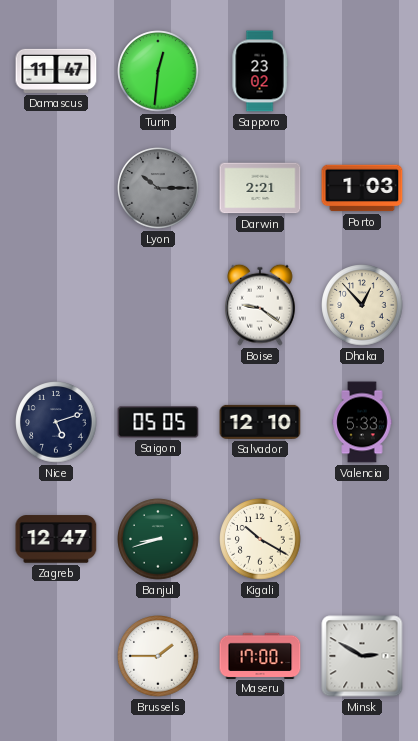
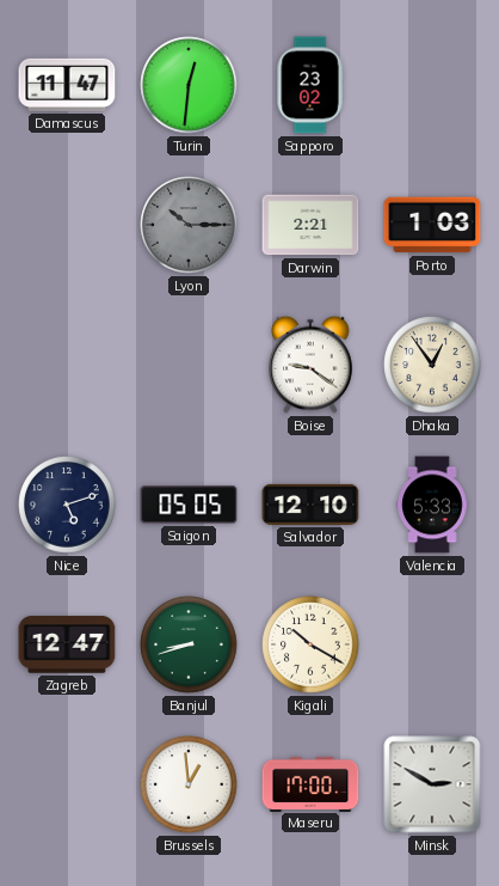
Dhaka: 12:53 -> 12:54
Brussels: 1:45 -> 12:59
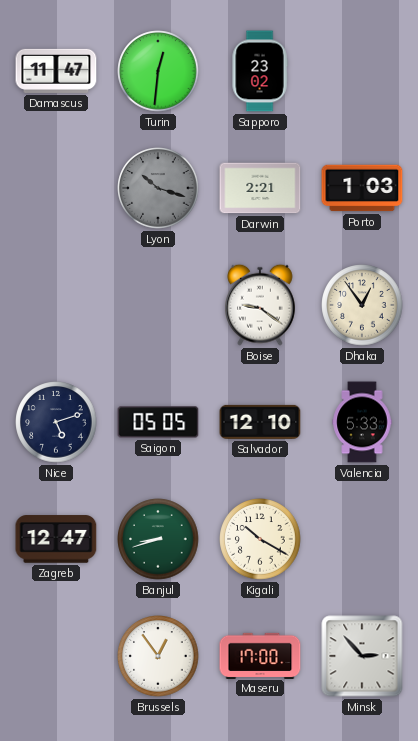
Lyon: 10:15 -> 10:18
Brussels: 12:59 -> 12:54
Minsk: 2:50 -> 2:53
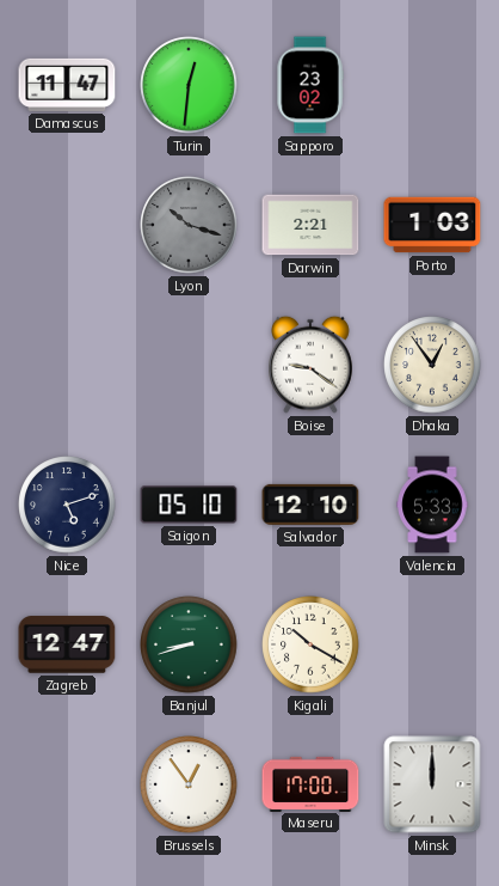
Saigon: 05:05 -> 05:10
Minsk: 2:53 -> 12:00
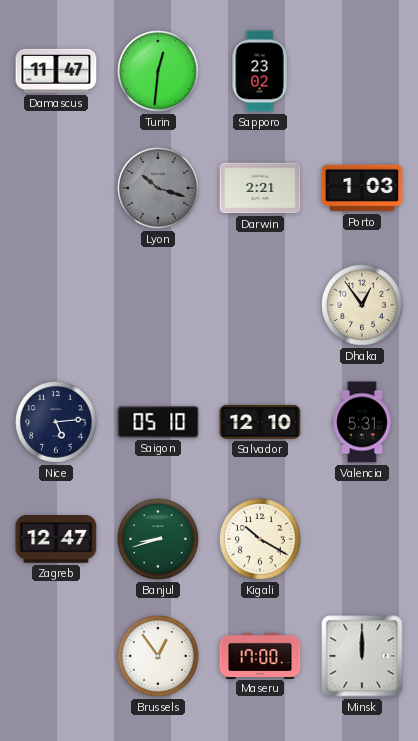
Boise: 9:21 -> none
Nice: 5:12 -> 5:14
Valencia: 5:33 -> 5:31
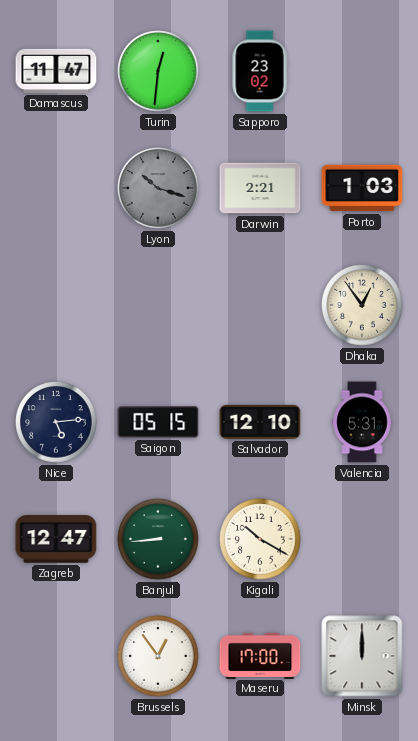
Saigon: 05:10 -> 05:15
Banjul: 8:42 -> 8:44
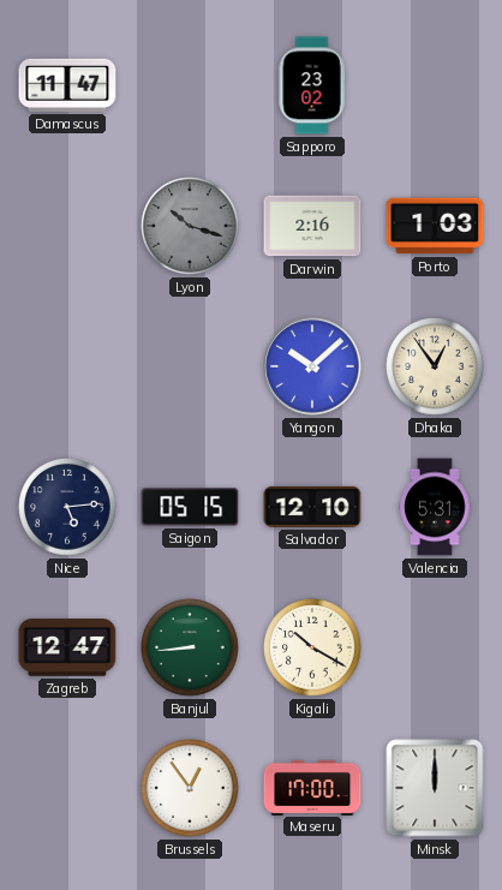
Turin: 12:31 -> none
Darwin: 2:21 -> 2:16
Yangon: none -> 10:08
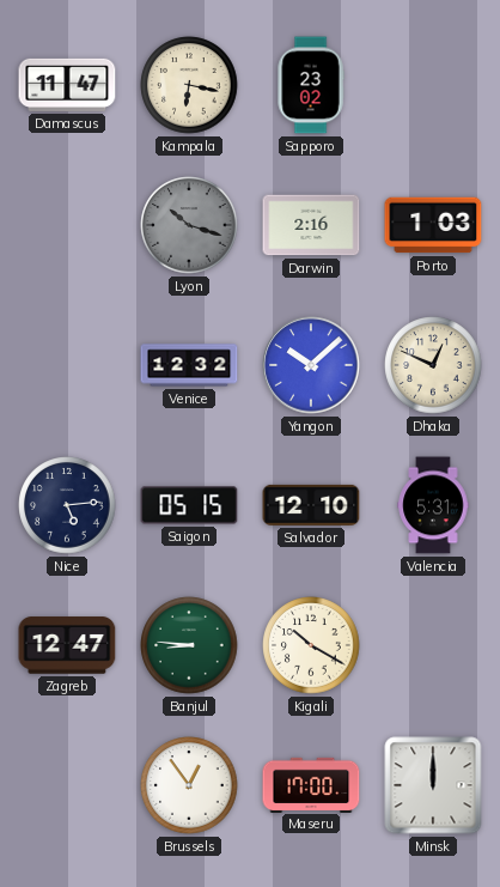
Kampala: none -> 6:17
Venice: none -> 12:32
Dhaka: 12:54 -> 12:49
Banjul: 8:44 -> 8:46
